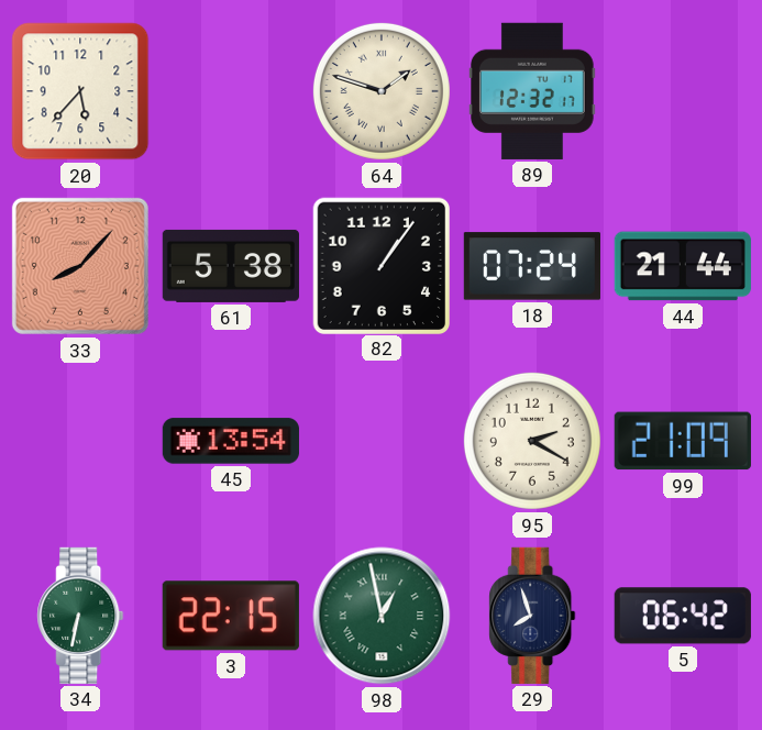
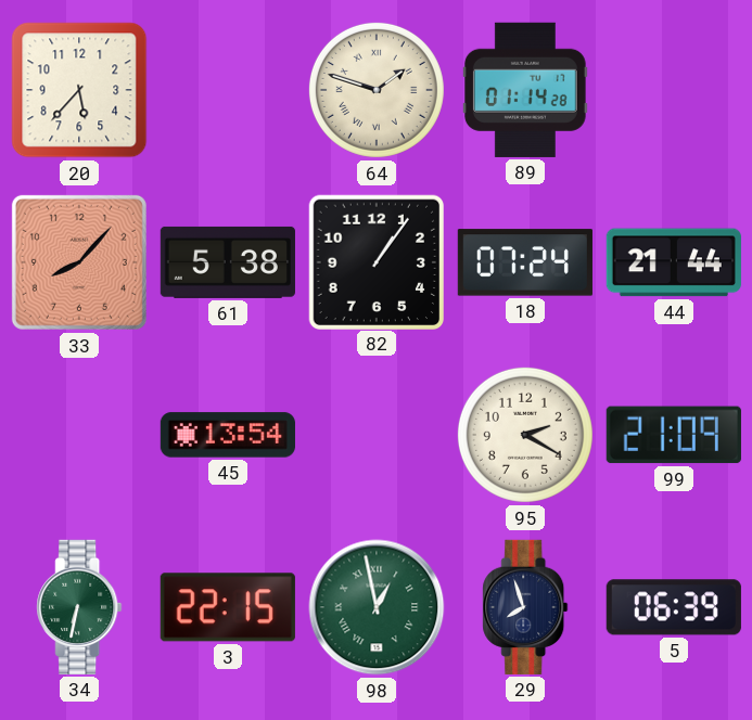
89: 12:32 -> 01:14
5: 06:42 -> 06:39
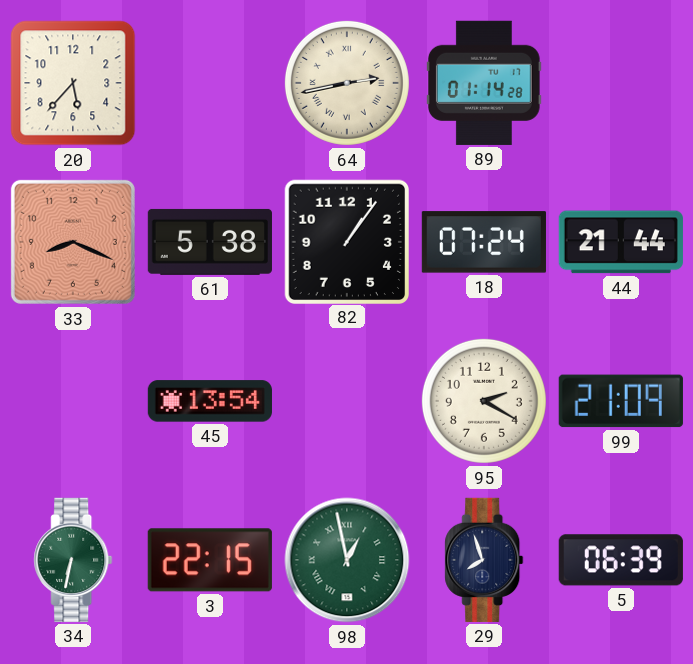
64: 1:48 -> 2:43
33: 8:07 -> 8:19
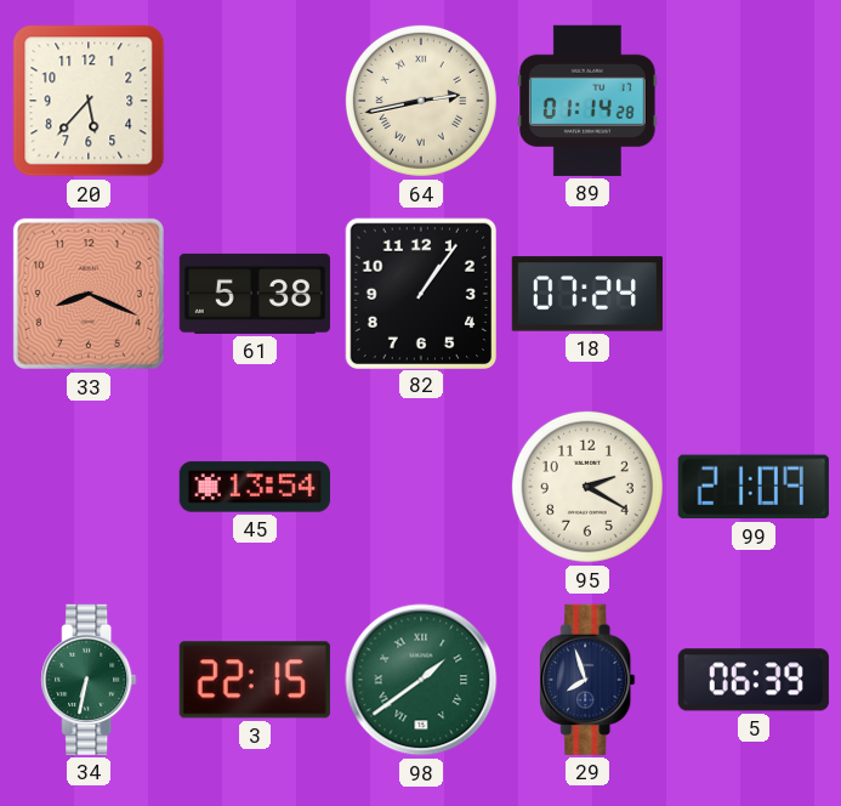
44: 21:44 -> none
98: 12:58 -> 1:39
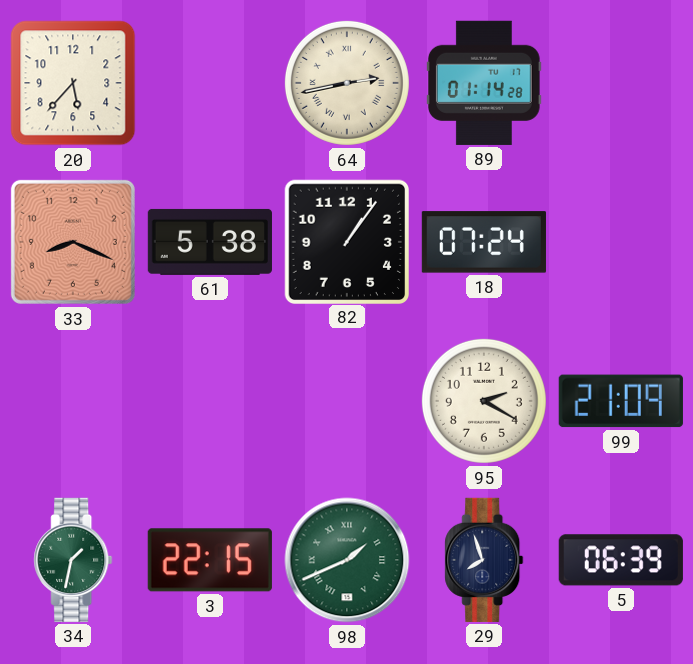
45: 13:54 -> none
34: 6:32 -> 1:32
98: 1:39 -> 1:41
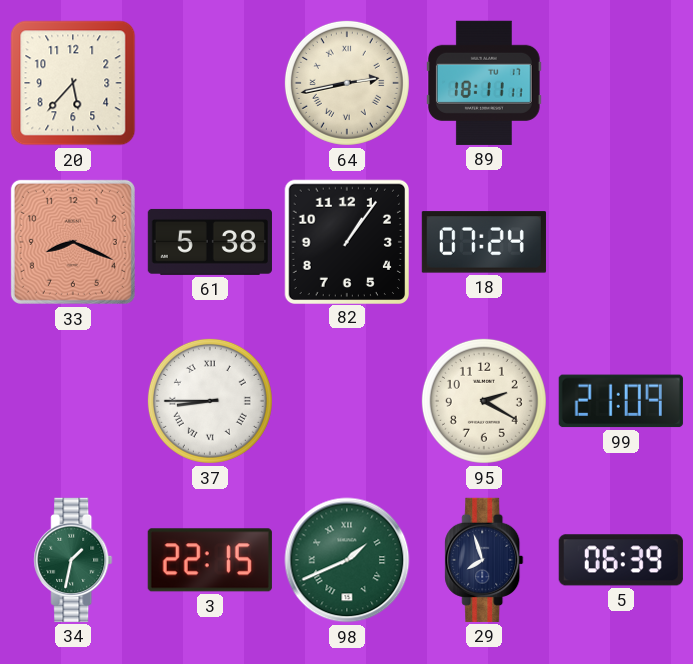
89: 01:14 -> 18:11
37: none -> 8:45
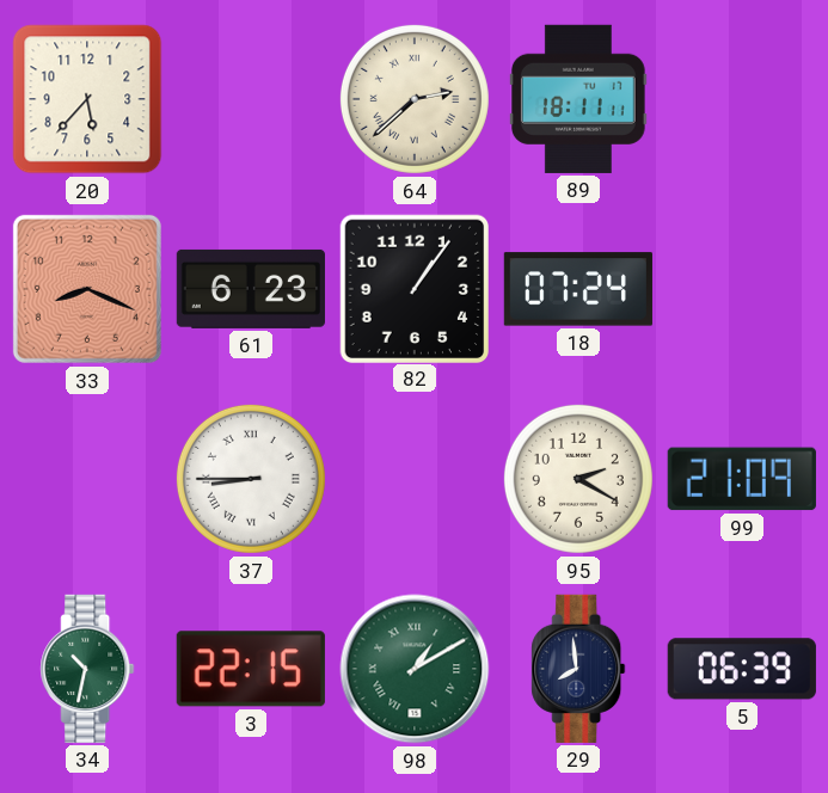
64: 2:43 -> 2:38
61: 5:38 -> 6:23
34: 1:32 -> 10:32
98: 1:41 -> 1:10
29: 7:57 -> 7:59
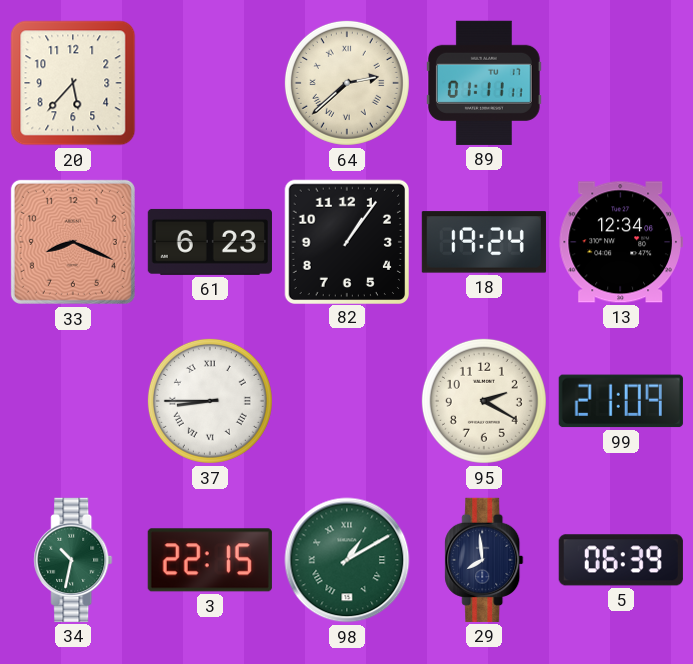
89: 18:11 -> 01:11
18: 07:24 -> 19:24
13: none -> 12:34
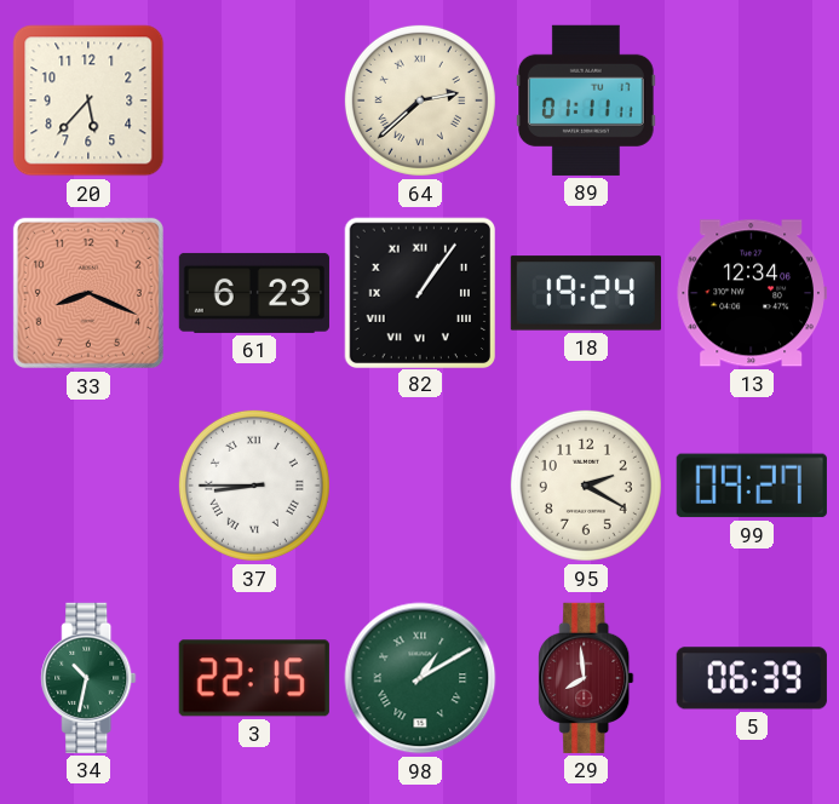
82 numerals: Arabic -> Roman
99: 21:09 -> 09:27
29 dial: navy -> burgundy
